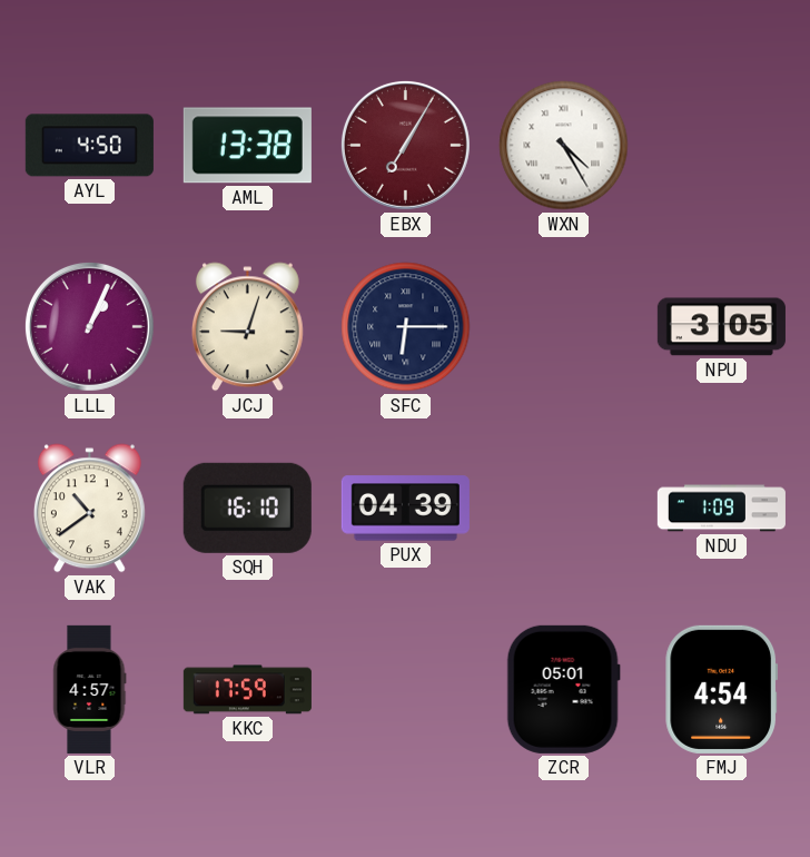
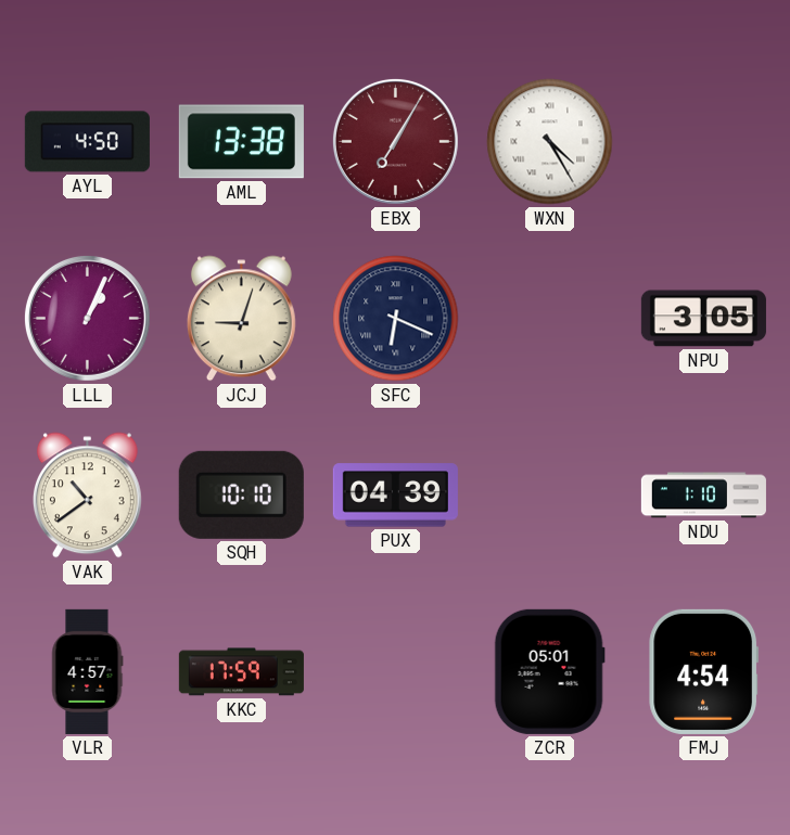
SFC: 6:15 -> 6:19
SQH: 16:10 -> 10:10
NDU: 1:09 -> 1:10
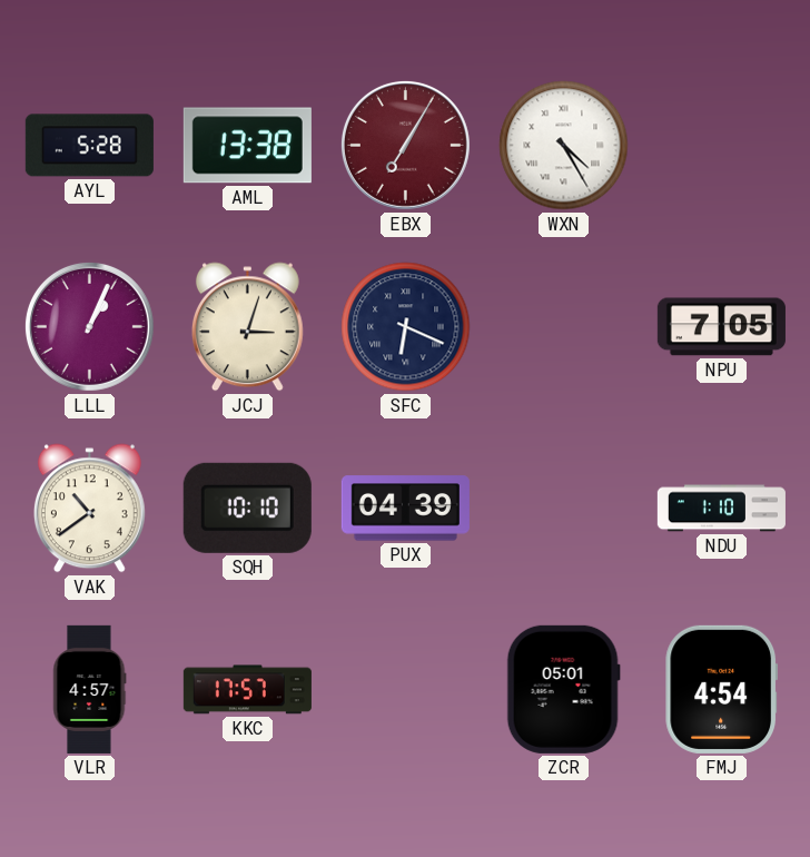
AYL: 4:50 -> 5:28
JCJ: 9:03 -> 3:03
NPU: 3:05 -> 7:05
KKC: 17:59 -> 17:57
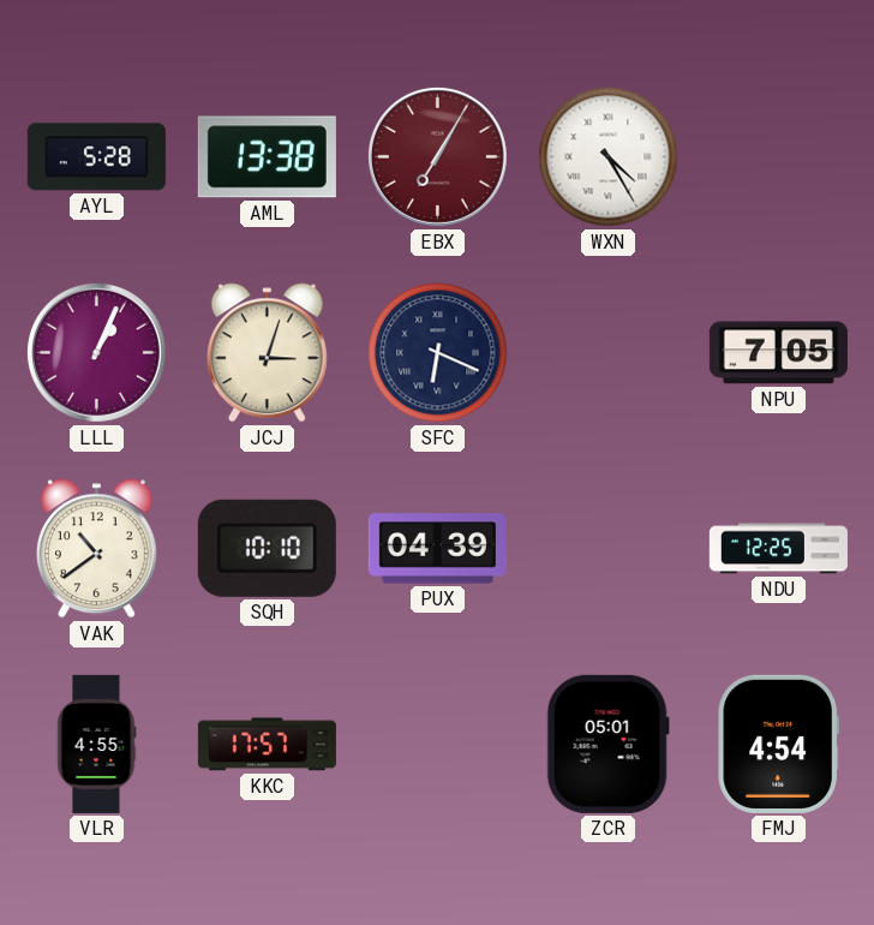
NDU: 1:10 -> 12:25
VLR: 4:57 -> 4:55
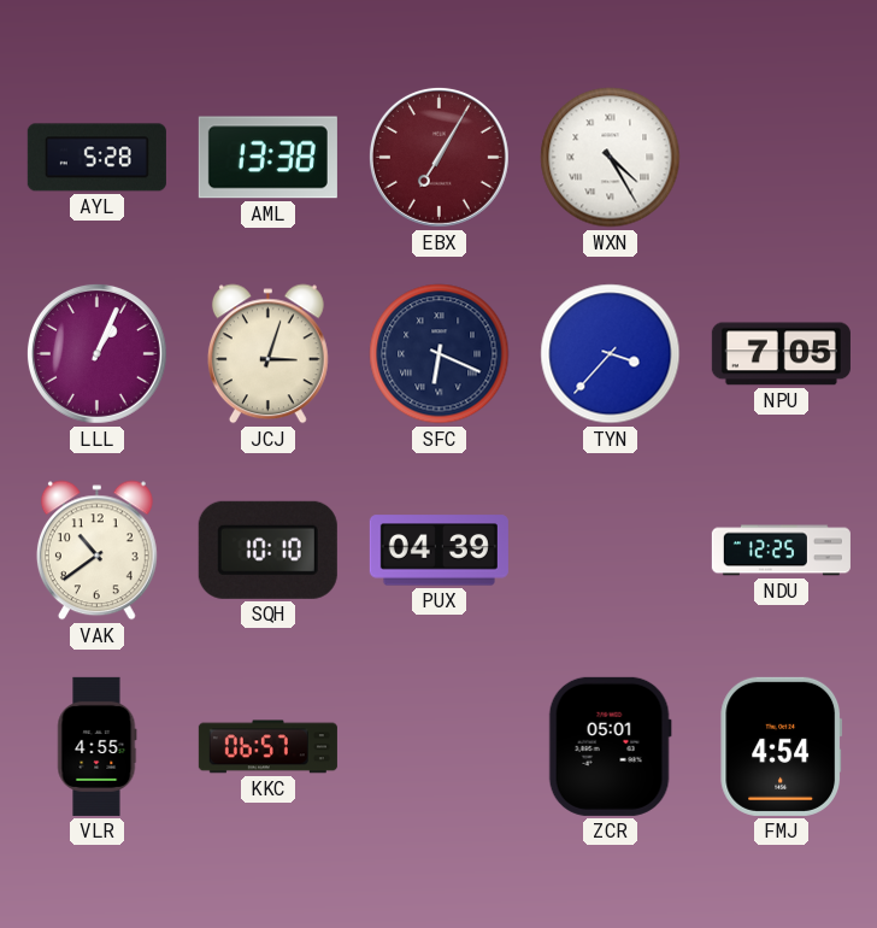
TYN: none -> 3:37
KKC: 17:57 -> 06:57
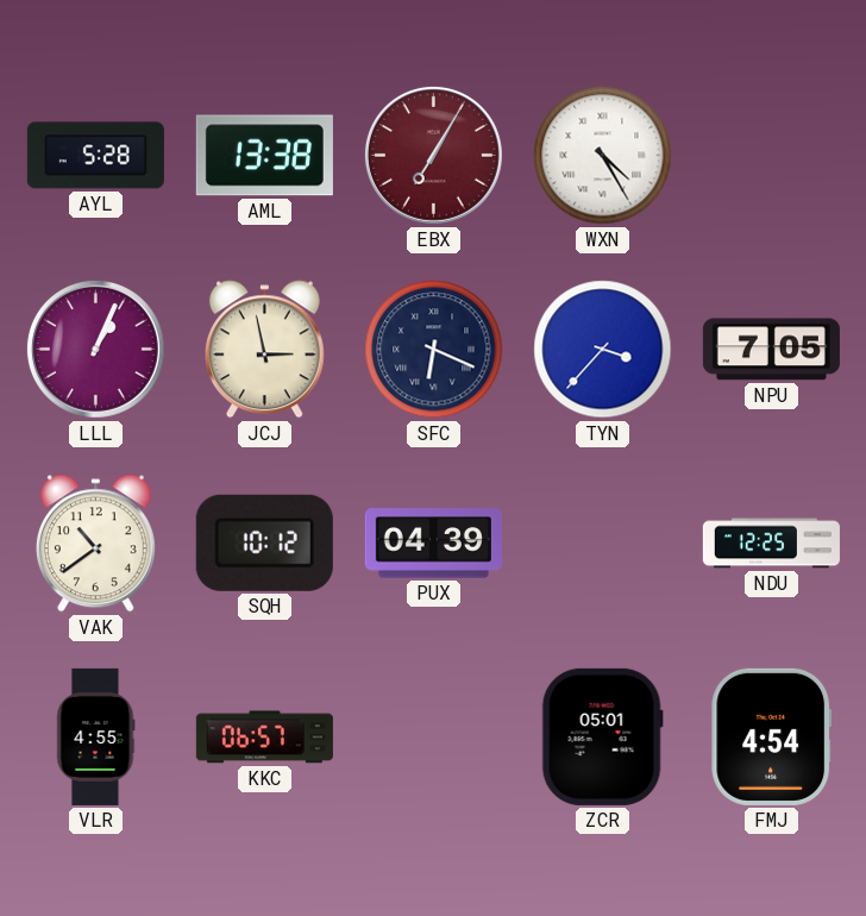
JCJ: 3:03 -> 2:58
SQH: 10:10 -> 10:12
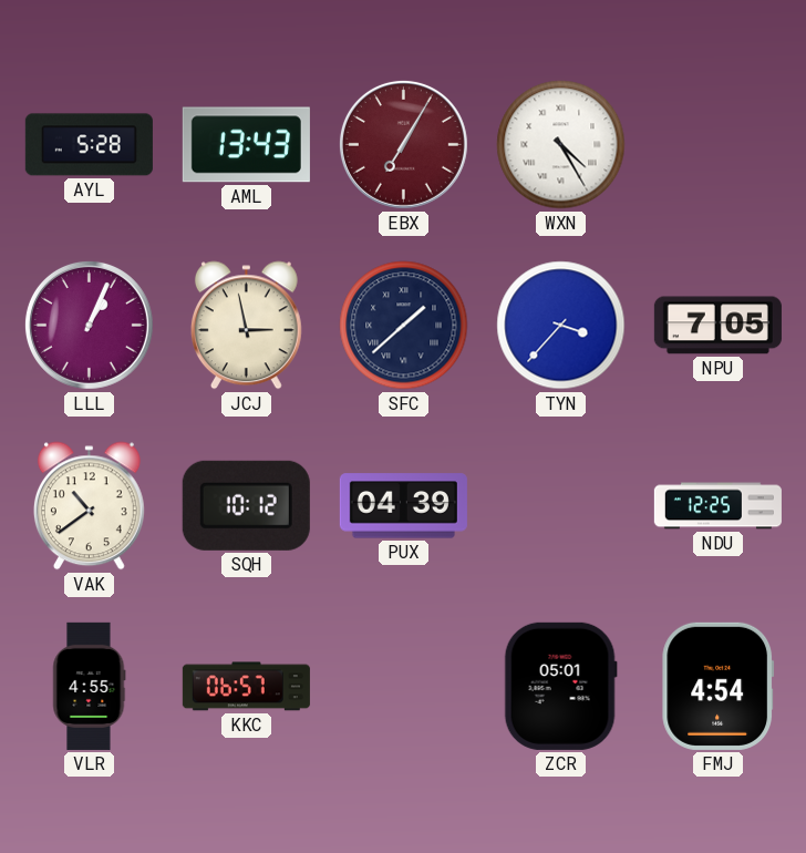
AML: 13:38 -> 13:43
SFC: 6:19 -> 1:38
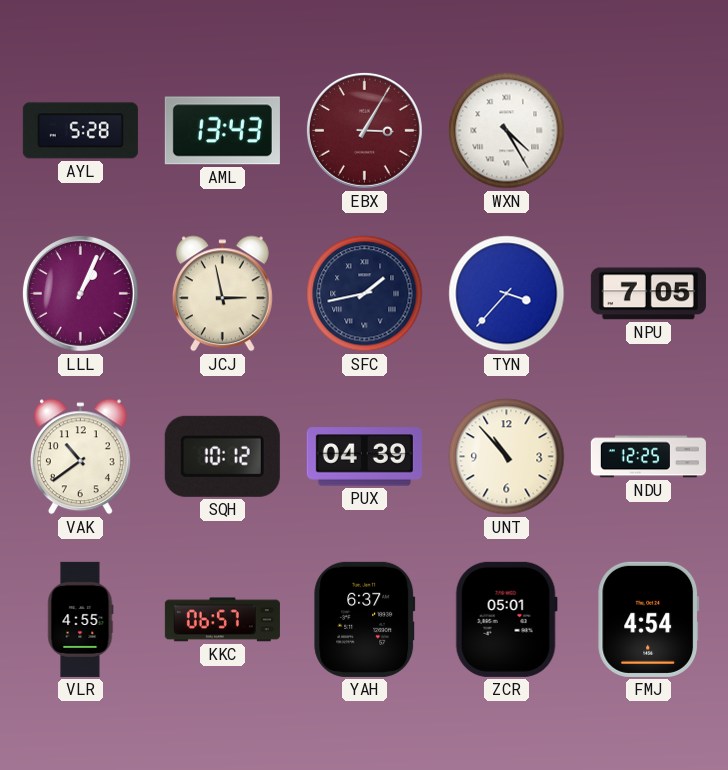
EBX: 7:05 -> 3:05
SFC: 1:38 -> 1:43
UNT: none -> 10:53
YAH: none -> 6:37
